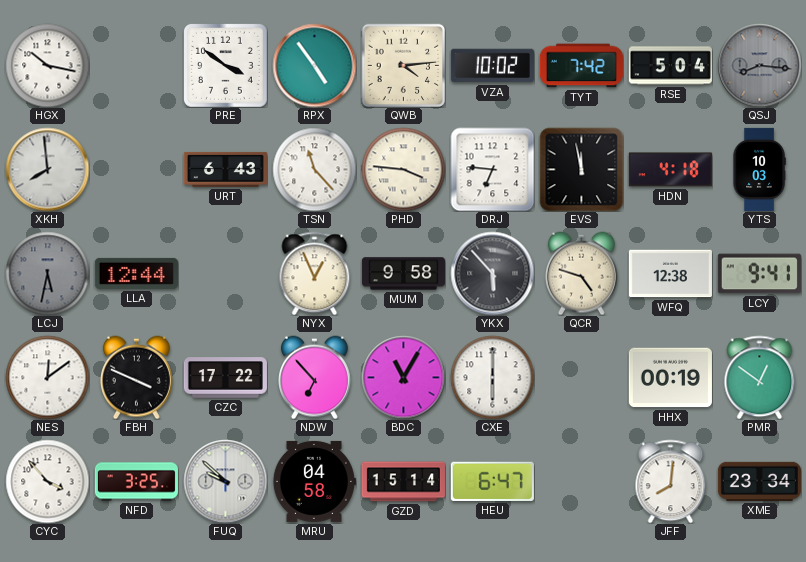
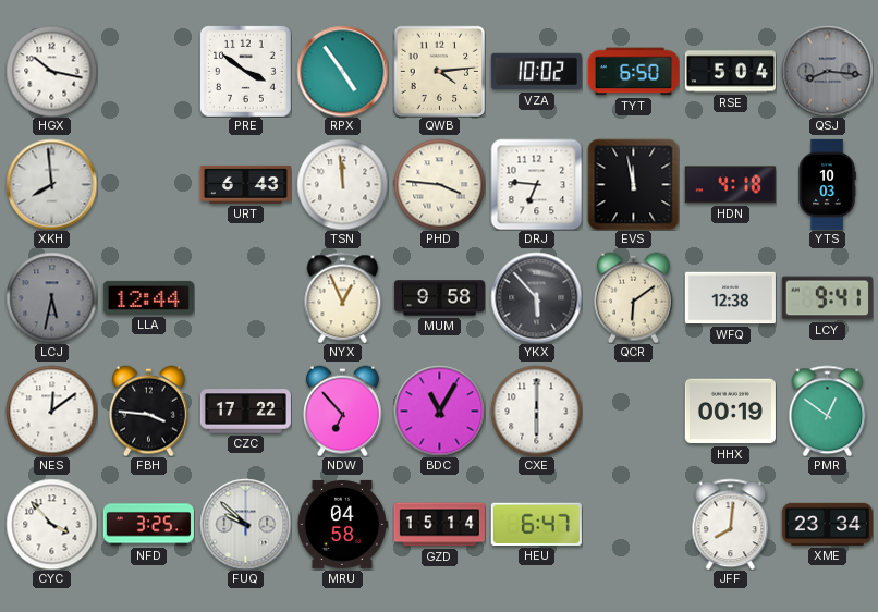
TYT: 7:42 -> 6:50
TSN: 11:23 -> 11:59
QCR: 4:48 -> 6:09
FBH: 3:49 -> 3:46
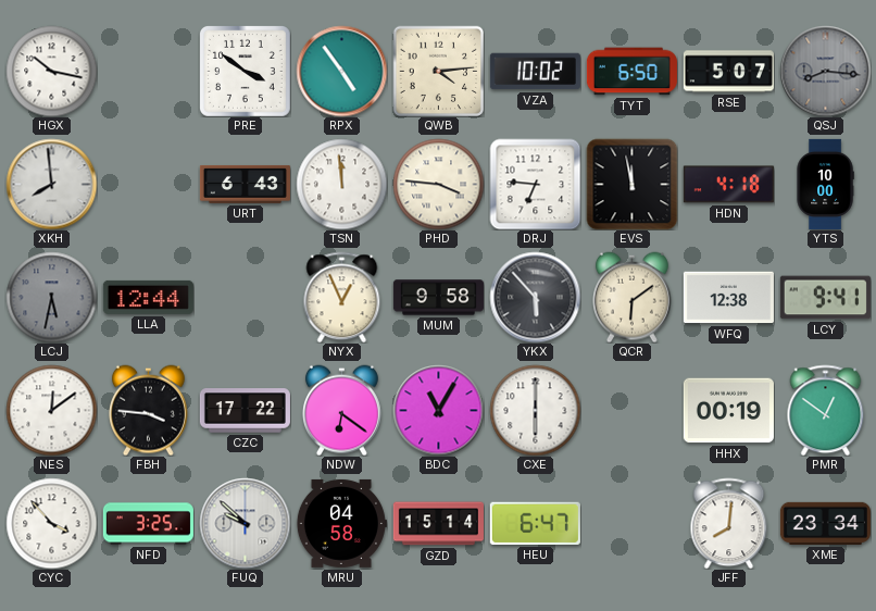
RSE: 5:04 -> 5:07
YTS: 10:03 -> 10:00
NDW: 6:53 -> 6:21
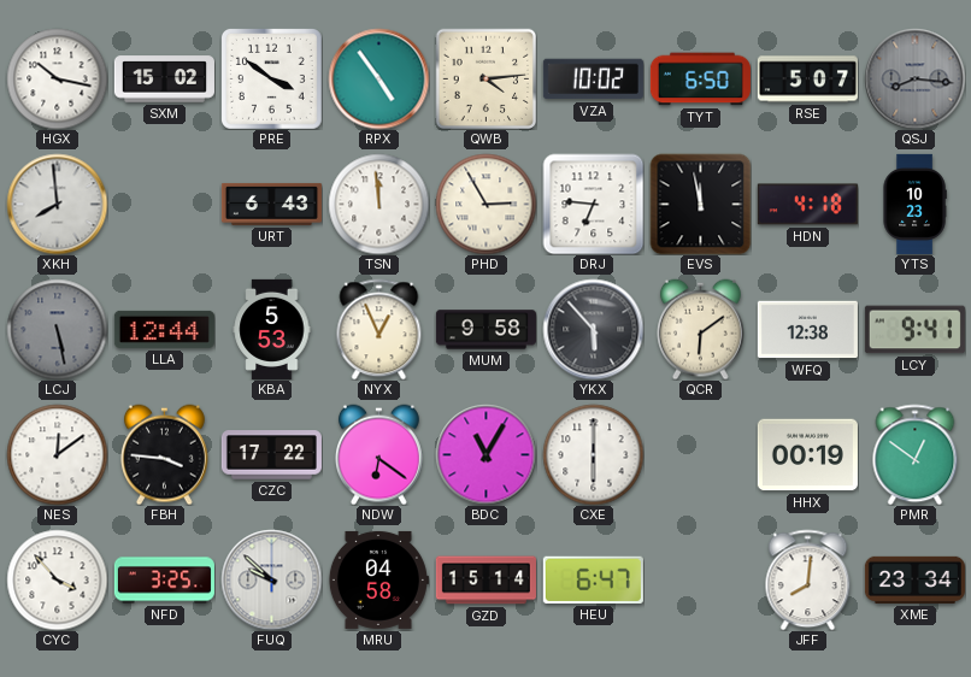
SXM: none -> 15:02
PHD: 3:46 -> 2:55
YTS: 10:00 -> 10:23
LCJ: 5:32 -> 5:28
KBA: none -> 5:53
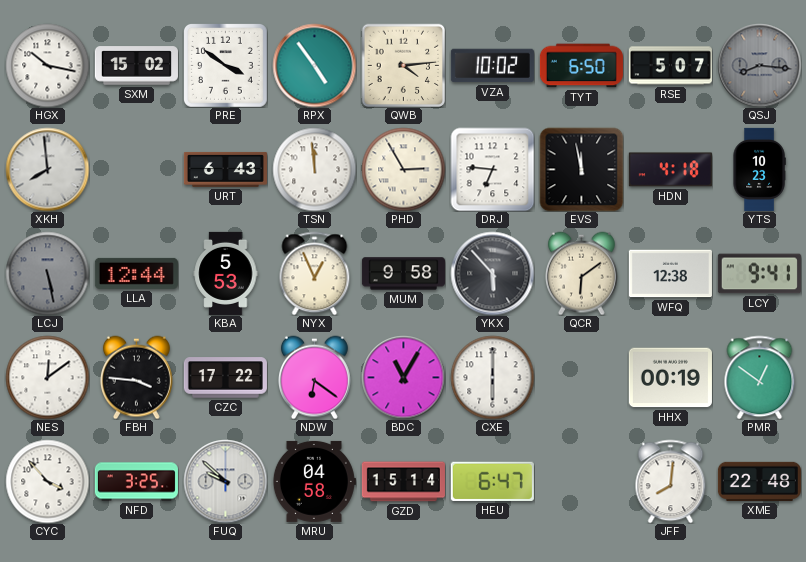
XME: 23:34 -> 22:48
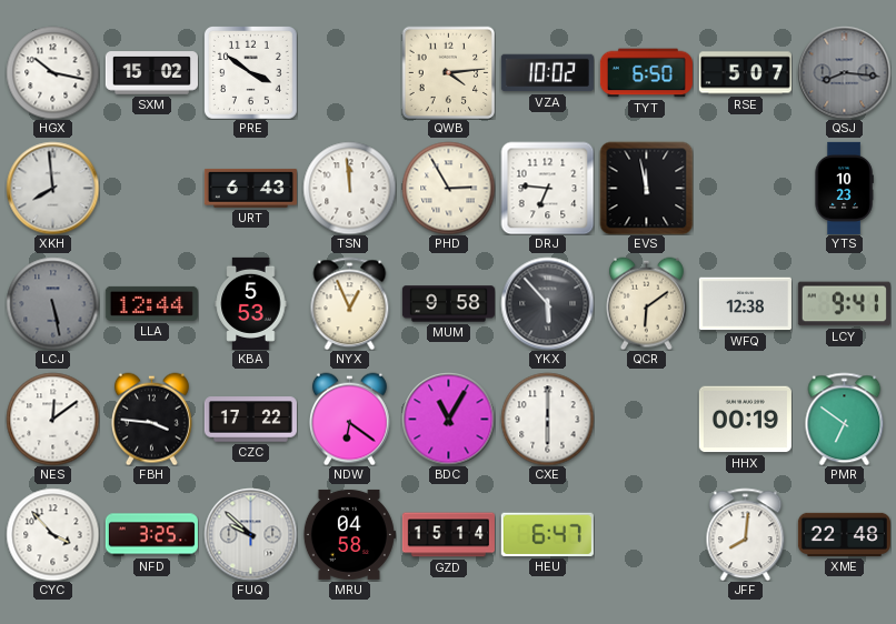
RPX: 4:54 -> none
HDN: 4:18 -> none
PMR: 12:51 -> 6:51
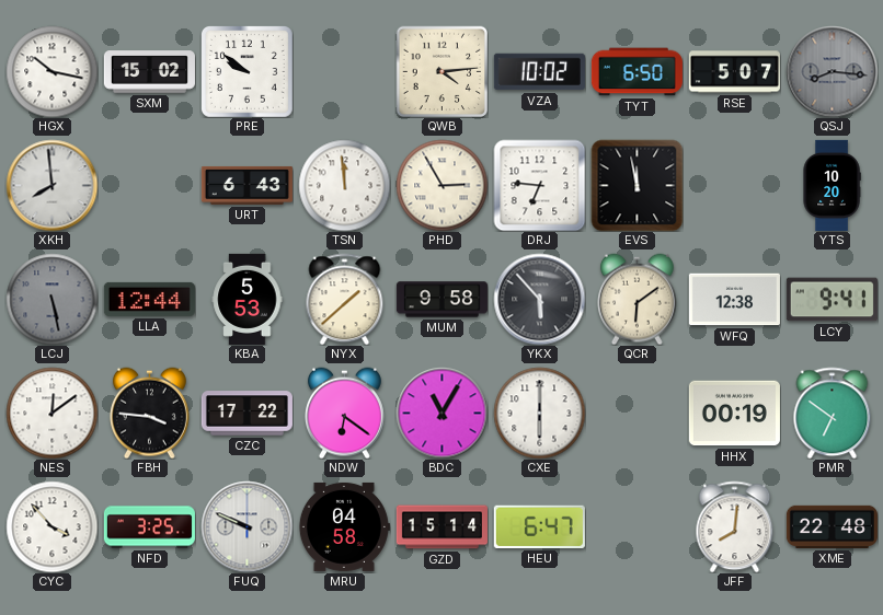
PRE: 3:51 -> 9:51
YTS: 10:23 -> 10:20
NYX: 12:56 -> 1:38
FUQ: 9:52 -> 9:49
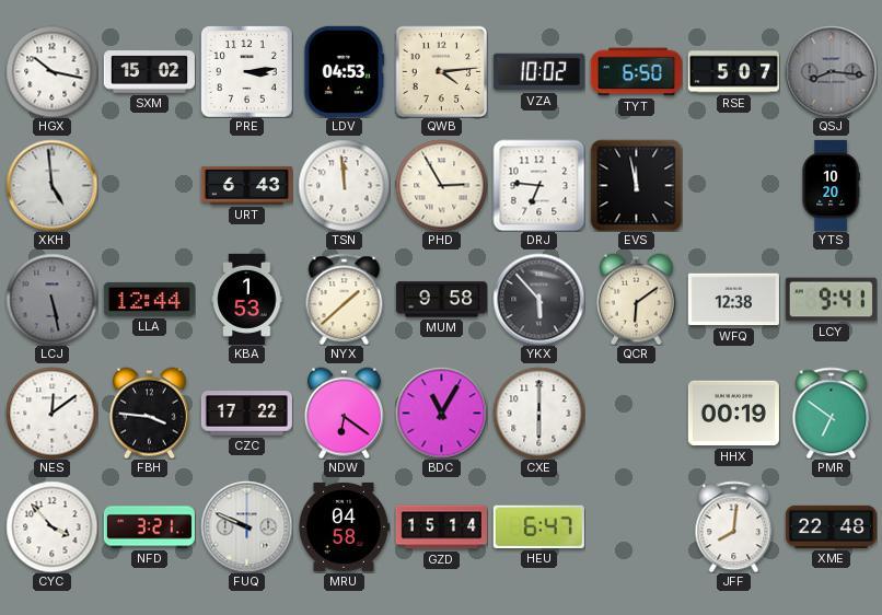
PRE: 9:51 -> 3:14
LDV: none -> 04:53
XKH: 7:59 -> 4:59
KBA: 5:53 -> 1:53
NFD: 3:25 -> 3:21
